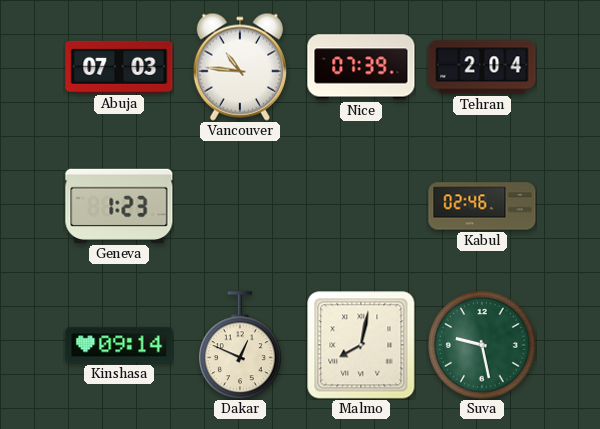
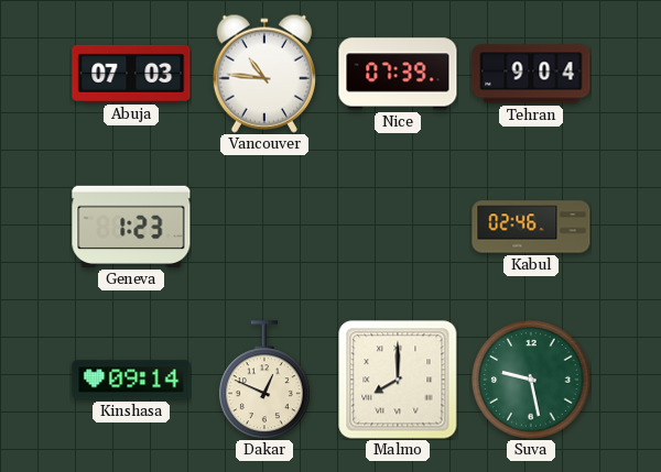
Tehran: 2:04 -> 9:04
Malmo: 8:02 -> 8:00
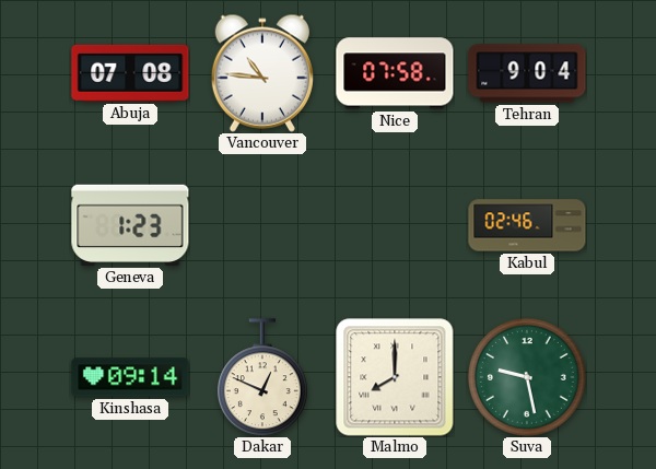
Abuja: 07:03 -> 07:08
Nice: 07:39 -> 07:58
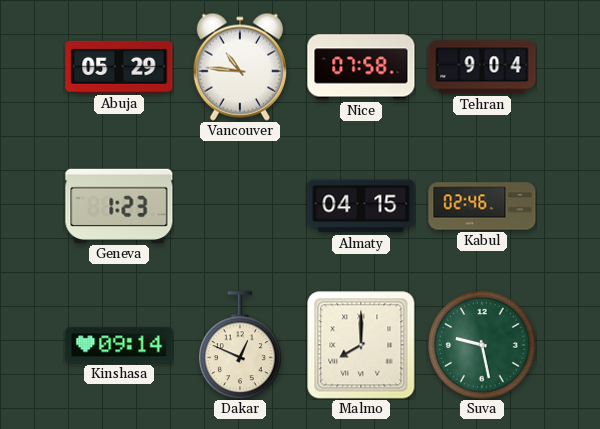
Abuja: 07:08 -> 05:29
Almaty: none -> 04:15
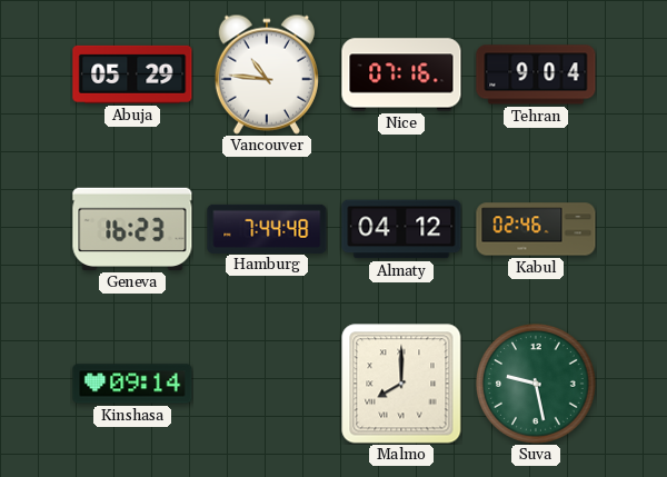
Nice: 07:58 -> 07:16
Geneva: 1:23 -> 16:23
Hamburg: none -> 7:44
Almaty: 04:15 -> 04:12
Dakar: 12:49 -> none
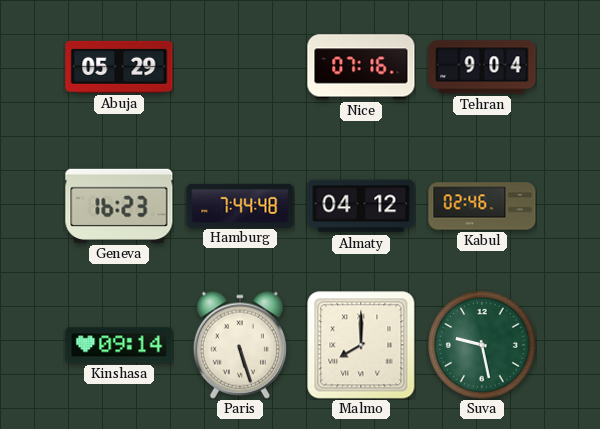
Vancouver: 10:46 -> none
Paris: none -> 5:27
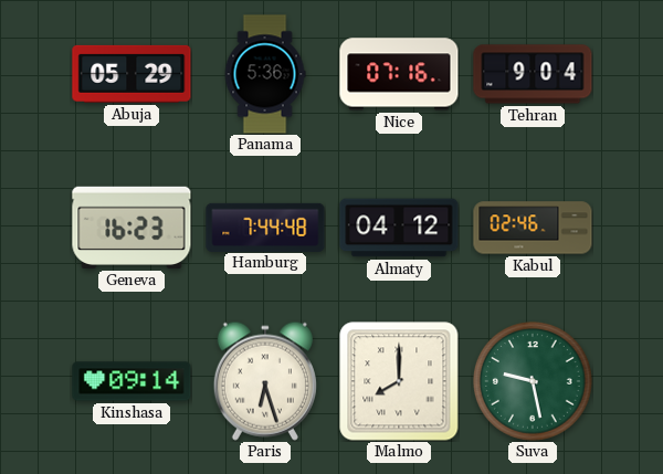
Panama: none -> 5:36
Paris: 5:27 -> 6:27
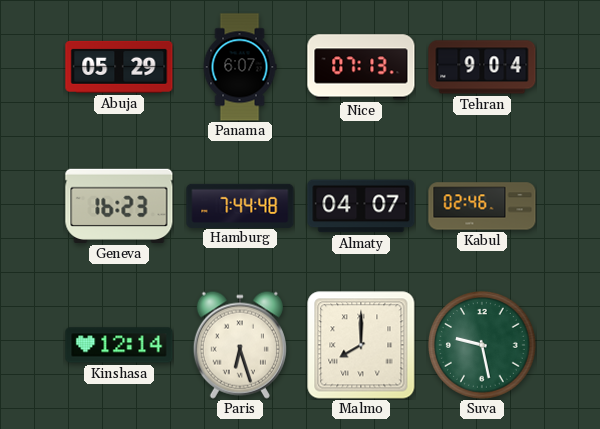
Panama: 5:36 -> 6:07
Nice: 07:16 -> 07:13
Almaty: 04:12 -> 04:07
Kinshasa: 09:14 -> 12:14
